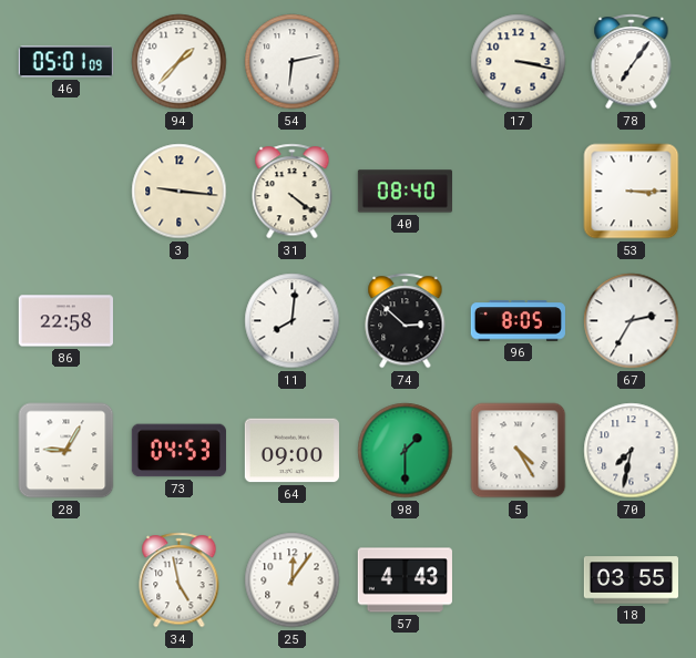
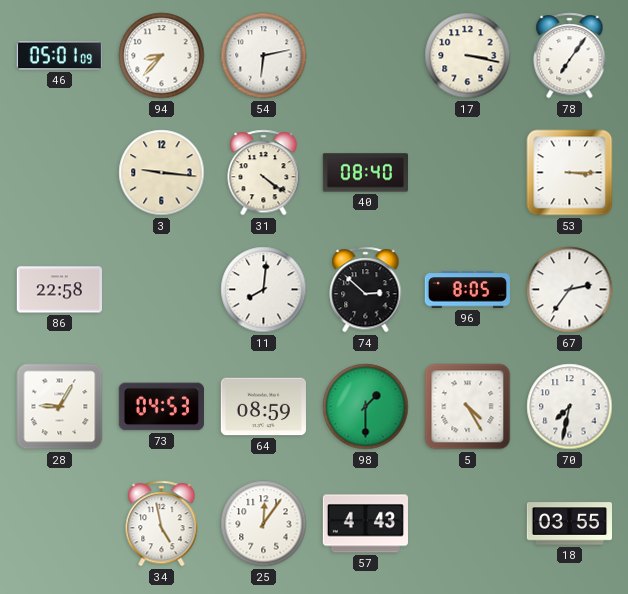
94: 1:37 -> 8:37
67: 2:35 -> 2:36
64: 09:00 -> 08:59
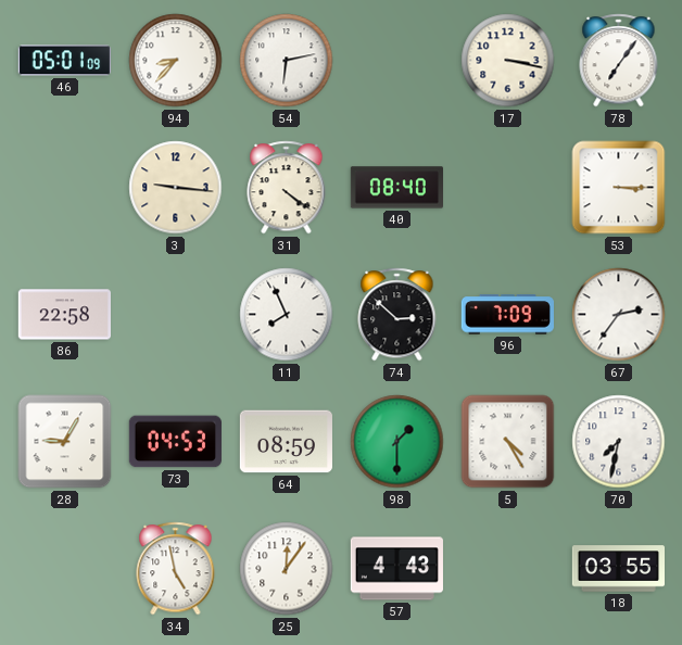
11: 8:01 -> 7:56
96: 8:05 -> 7:09
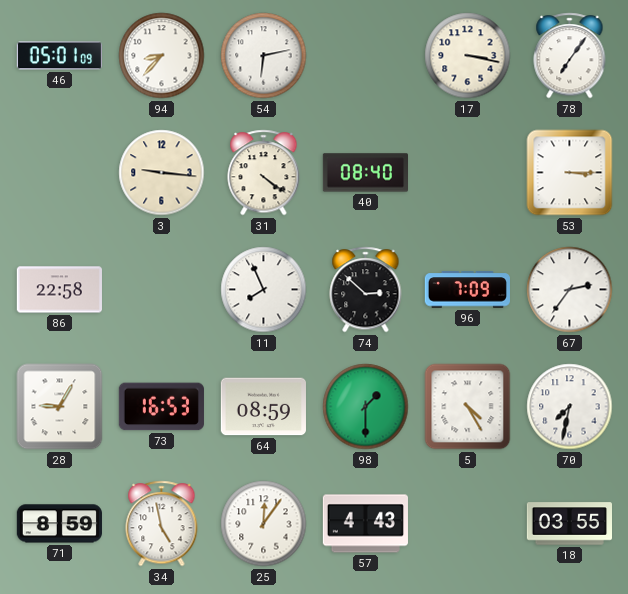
73: 04:53 -> 16:53
71: none -> 8:59
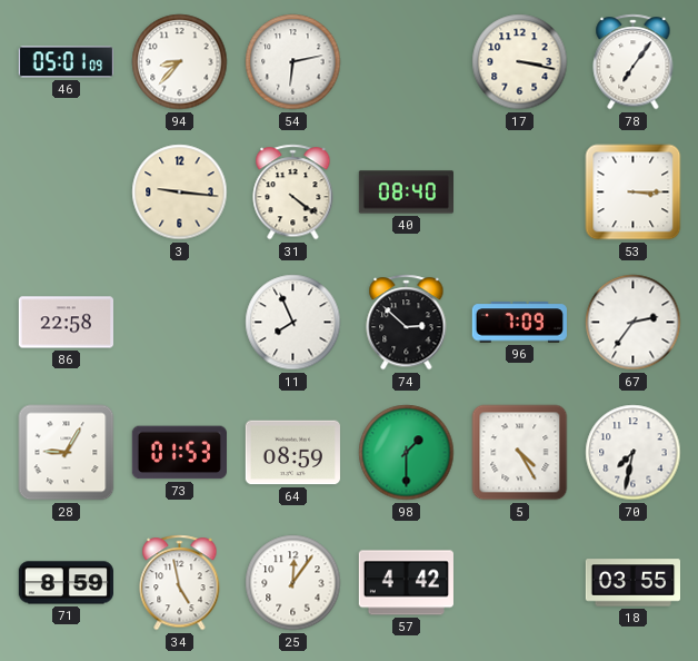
73: 16:53 -> 01:53
57: 4:43 -> 4:42
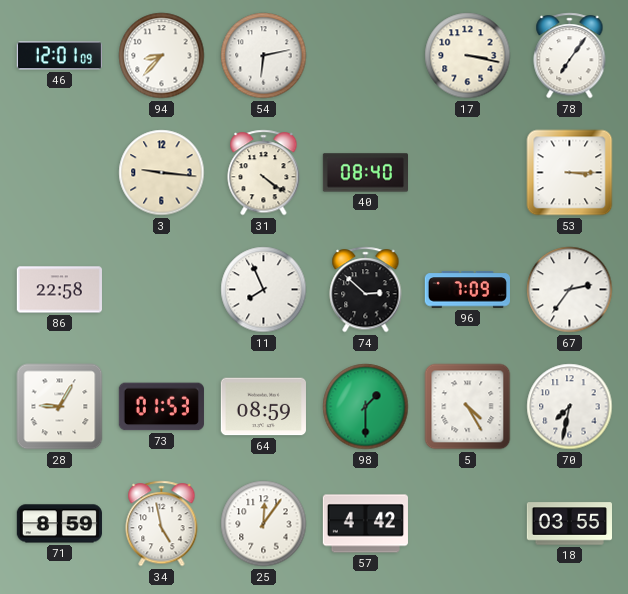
46: 05:01 -> 12:01
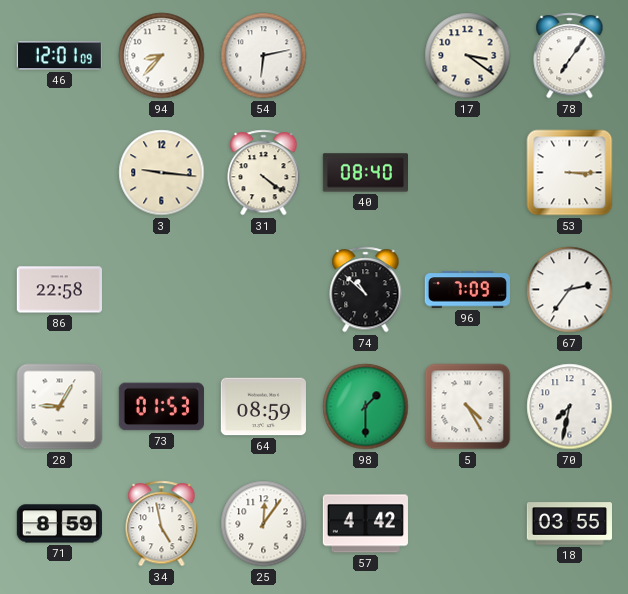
17: 3:17 -> 3:21
11: 7:56 -> none
74: 2:52 -> 10:52
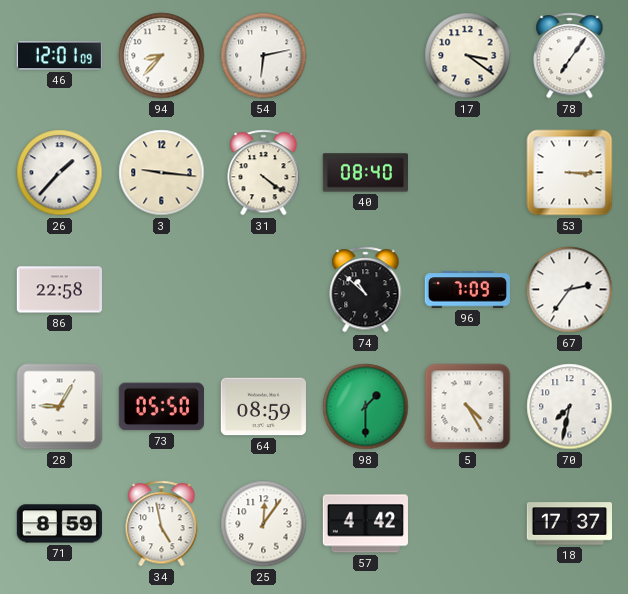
26: none -> 1:37
73: 01:53 -> 05:50
18: 03:55 -> 17:37
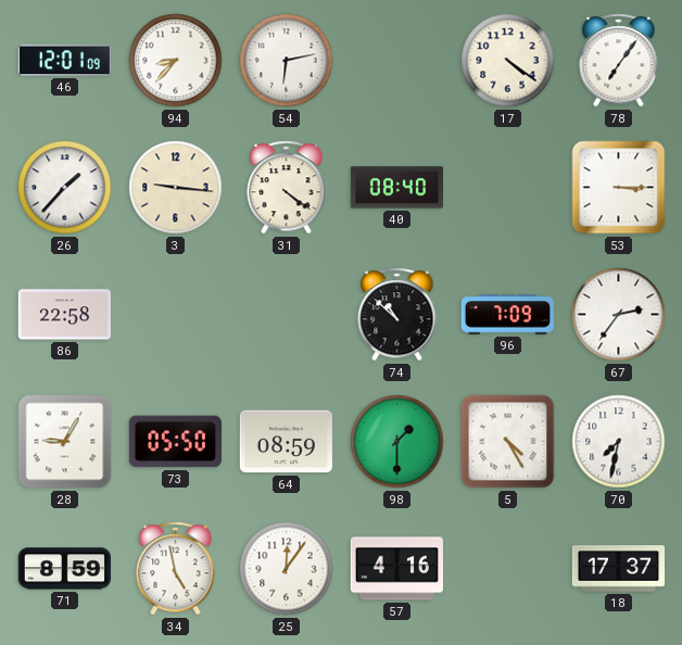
17: 3:21 -> 4:21
57: 4:42 -> 4:16
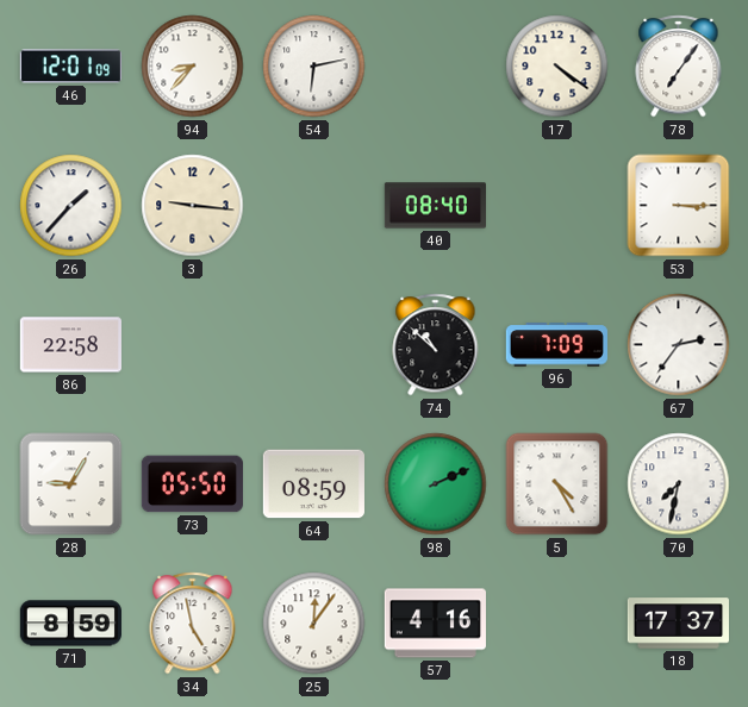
31: 4:21 -> none
98: 1:30 -> 2:11
